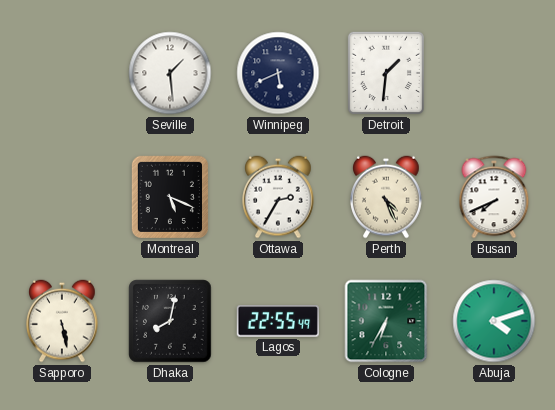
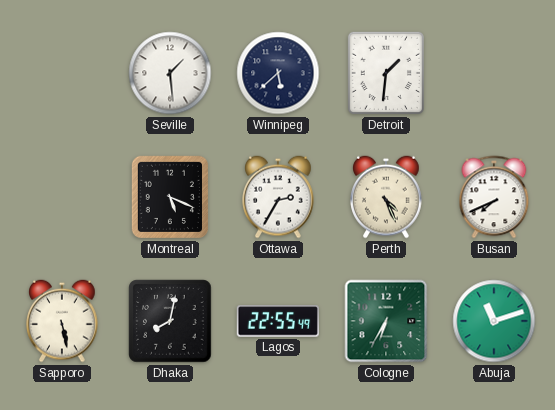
Winnipeg: 5:41 -> 5:38
Abuja: 4:12 -> 11:12
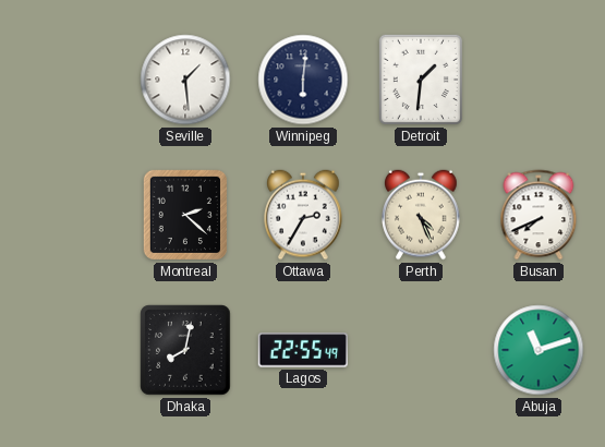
Winnipeg: 5:38 -> 6:01
Montreal: 5:19 -> 2:22
Sapporo: 5:28 -> none
Cologne: 6:35 -> none
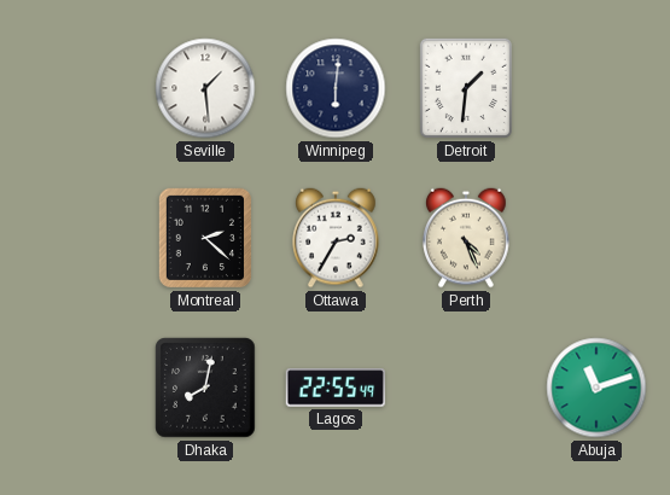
Busan: 7:41 -> none
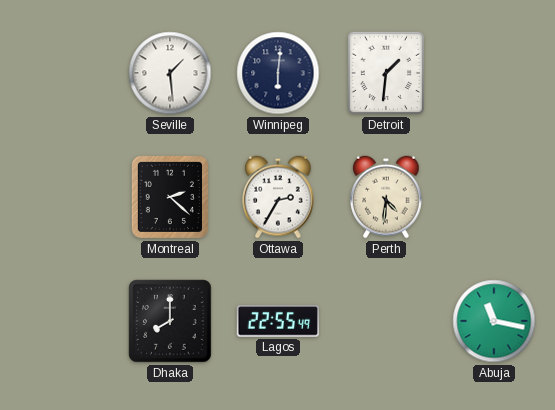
Perth: 4:26 -> 4:31
Dhaka: 8:02 -> 8:00
Abuja: 11:12 -> 11:17
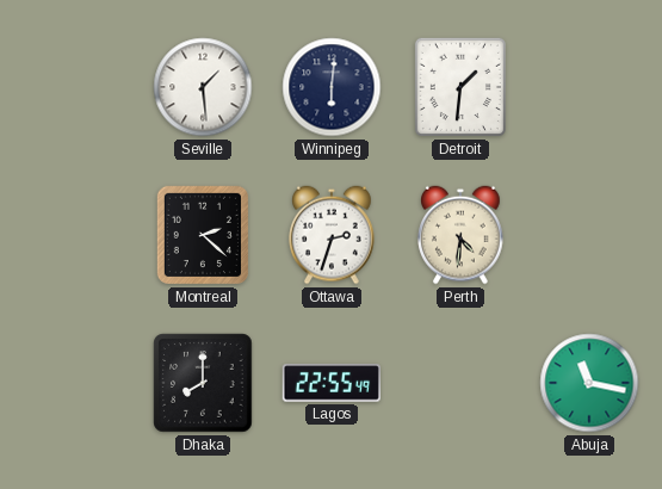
Ottawa: 2:35 -> 2:33
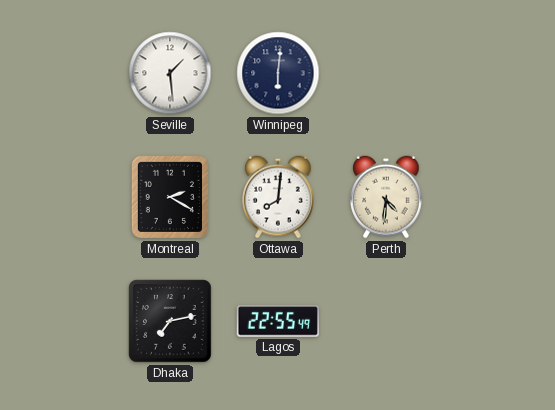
Detroit: 1:31 -> none
Montreal: 2:22 -> 2:20
Ottawa: 2:33 -> 8:01
Dhaka: 8:00 -> 7:13
Abuja: 11:17 -> none
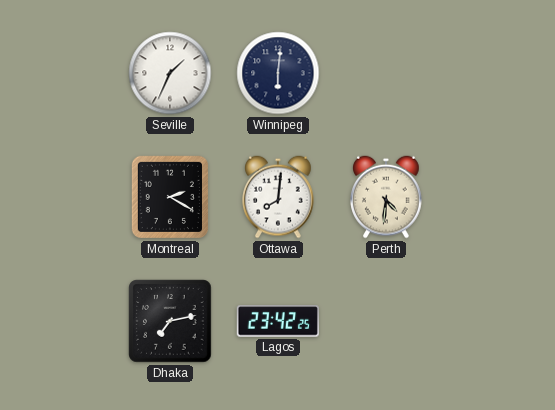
Seville: 1:29 -> 1:34
Lagos: 22:55 -> 23:42
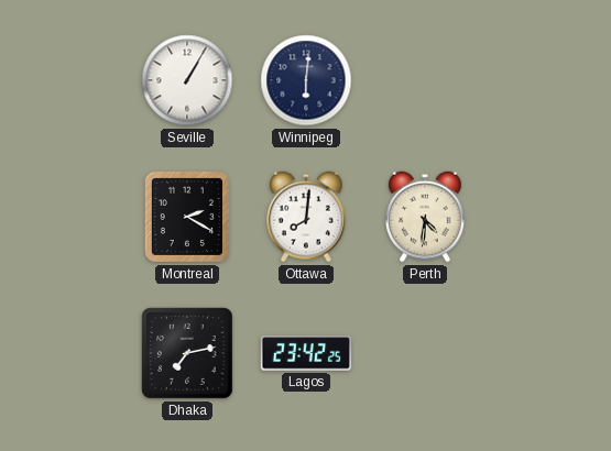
Seville: 1:34 -> 1:05
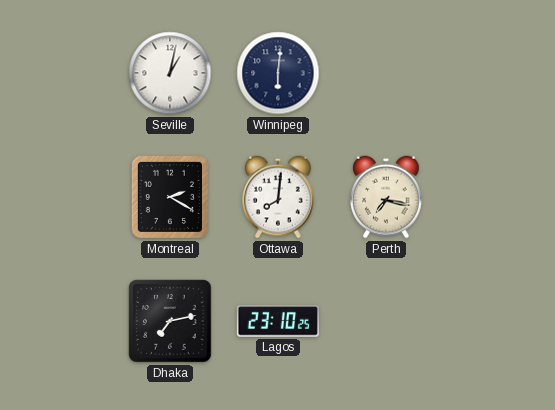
Seville: 1:05 -> 1:02
Perth: 4:31 -> 7:17
Lagos: 23:42 -> 23:10
